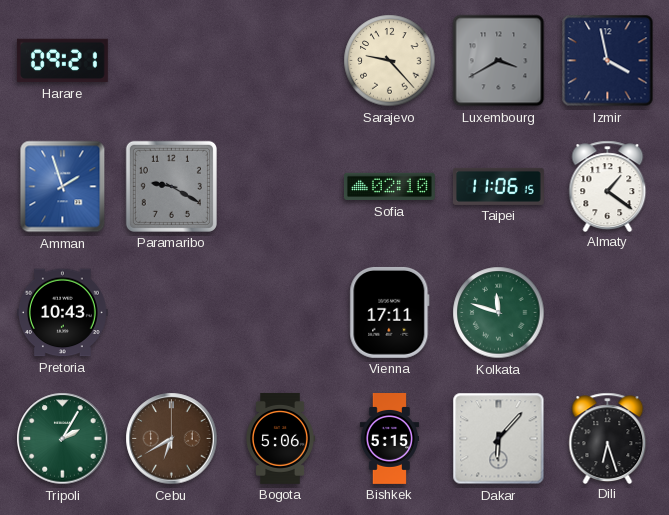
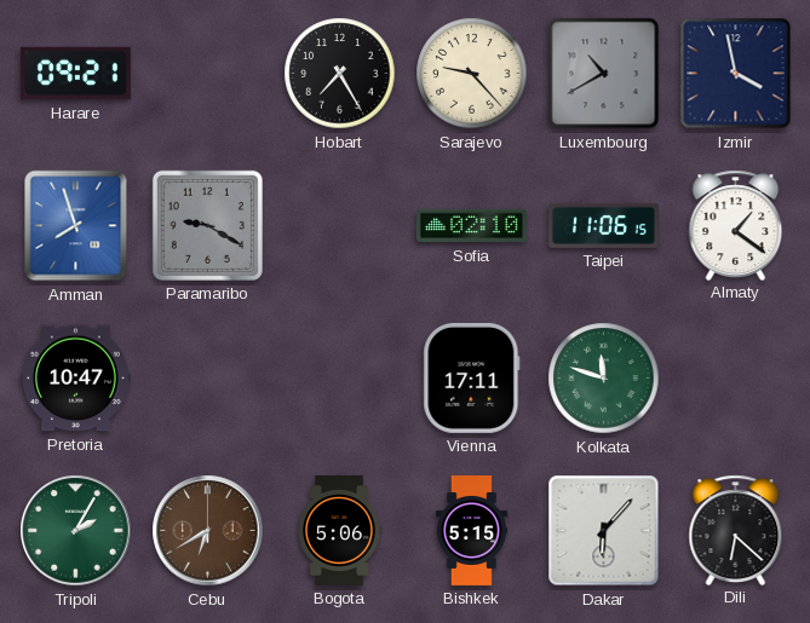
Hobart: none -> 7:25
Luxembourg: 3:40 -> 10:40
Amman: 1:57 -> 7:57
Pretoria: 10:43 -> 10:47
Dili: 6:27 -> 6:22
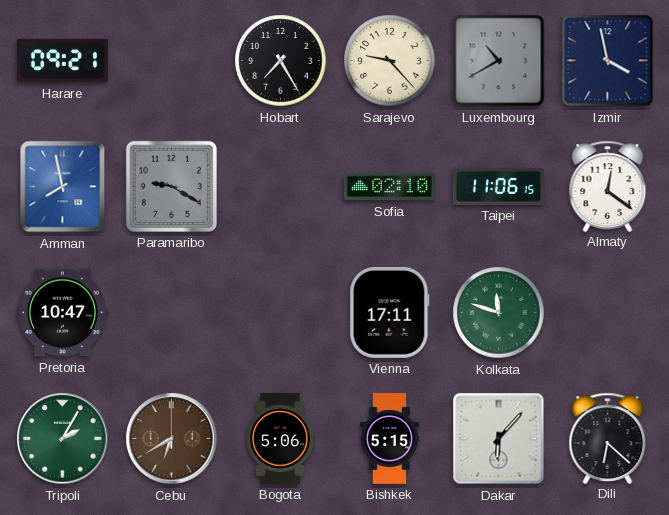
Amman: 7:57 -> 7:58
Almaty: 1:21 -> 12:21
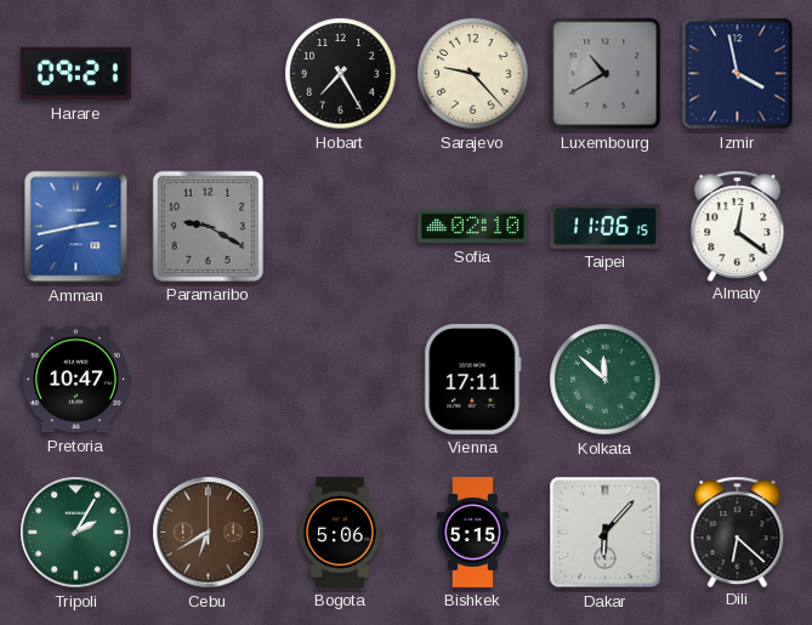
Amman: 7:58 -> 2:43
Kolkata: 11:48 -> 11:52
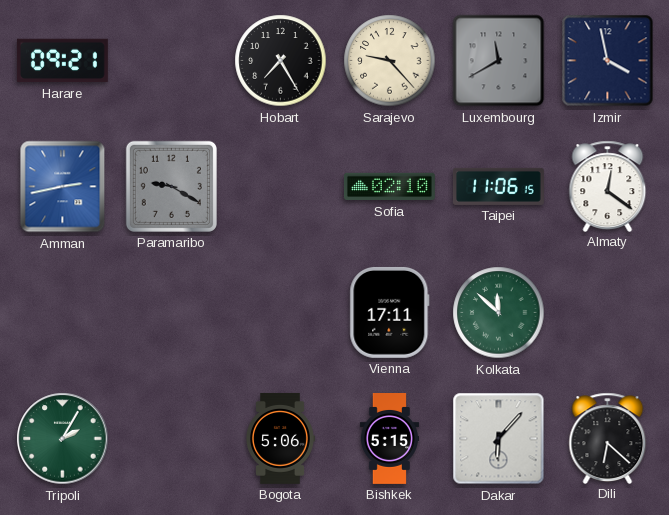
Luxembourg: 10:40 -> 11:40
Pretoria: 10:47 -> none
Cebu: 6:40 -> none
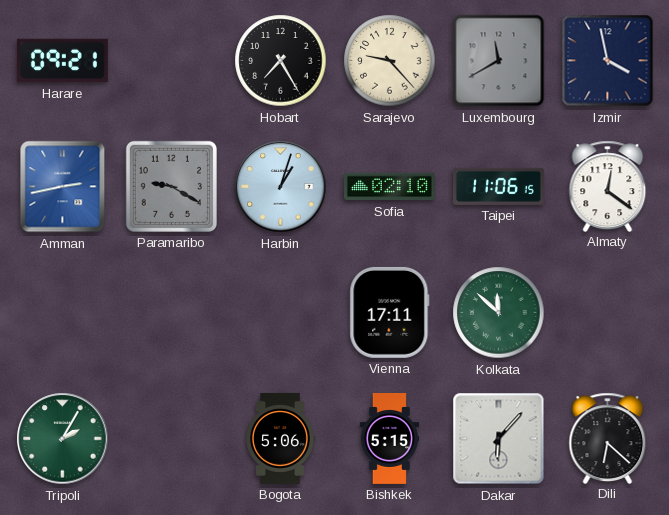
Harbin: none -> 1:03
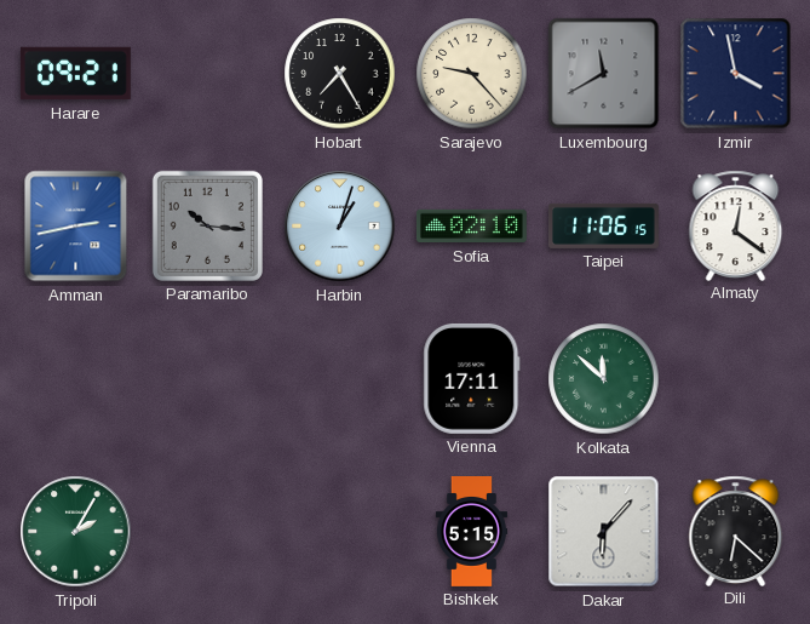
Paramaribo: 9:20 -> 10:16
Bogota: 5:06 -> none
